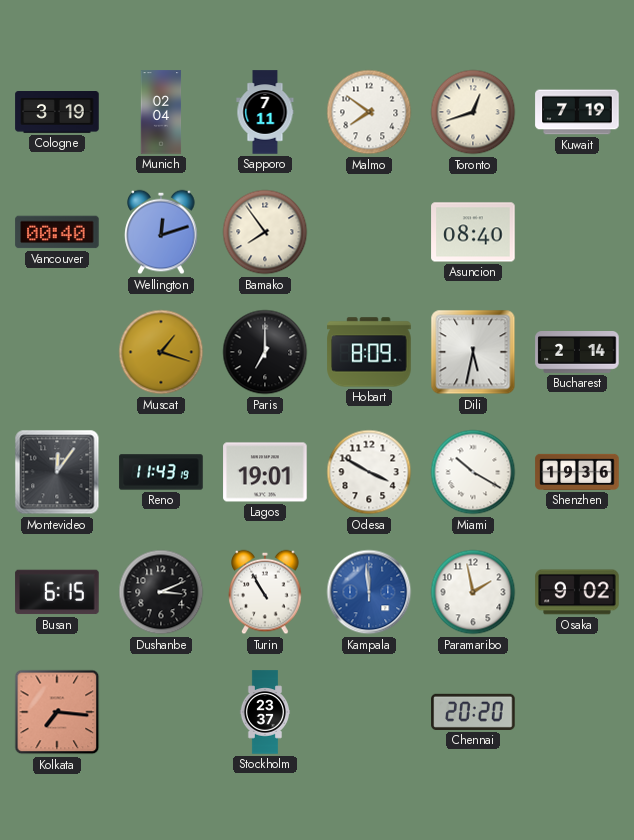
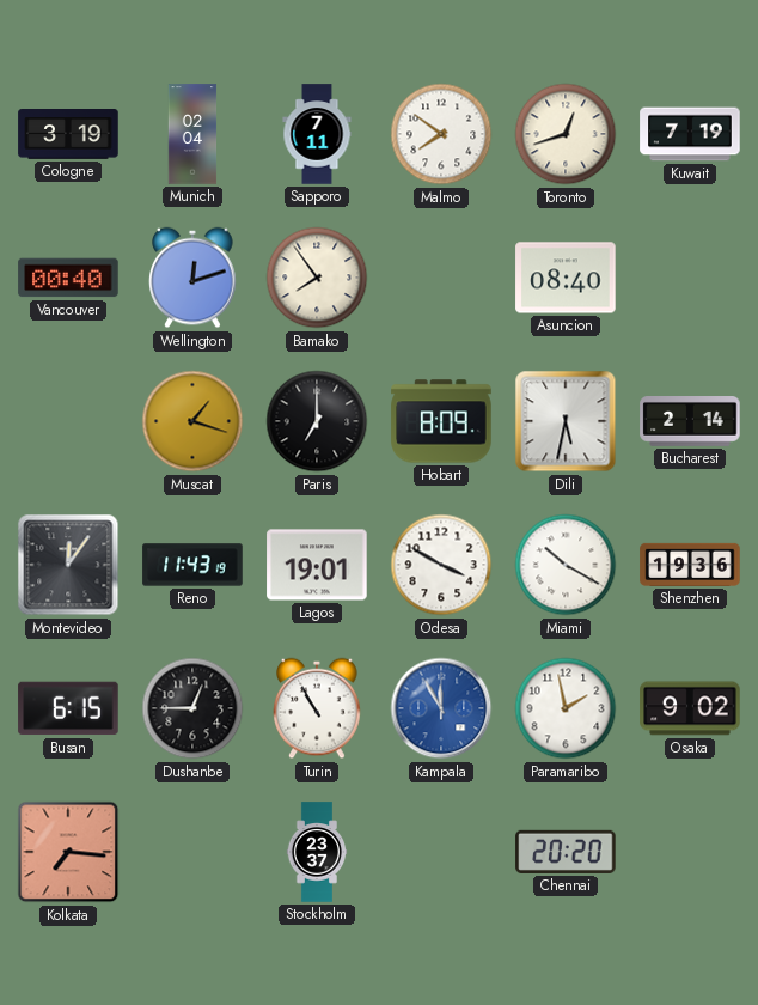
Dushanbe: 3:11 -> 12:45
Kampala: 11:59 -> 11:55
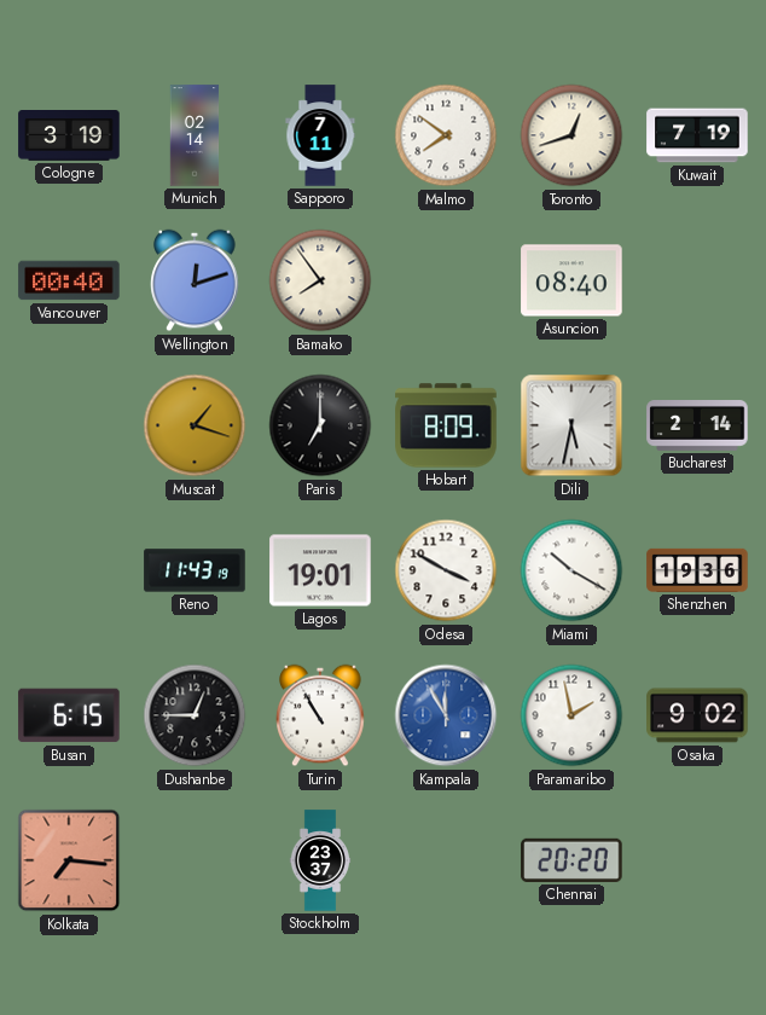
Munich: 02:04 -> 02:14
Montevideo: 12:06 -> none
